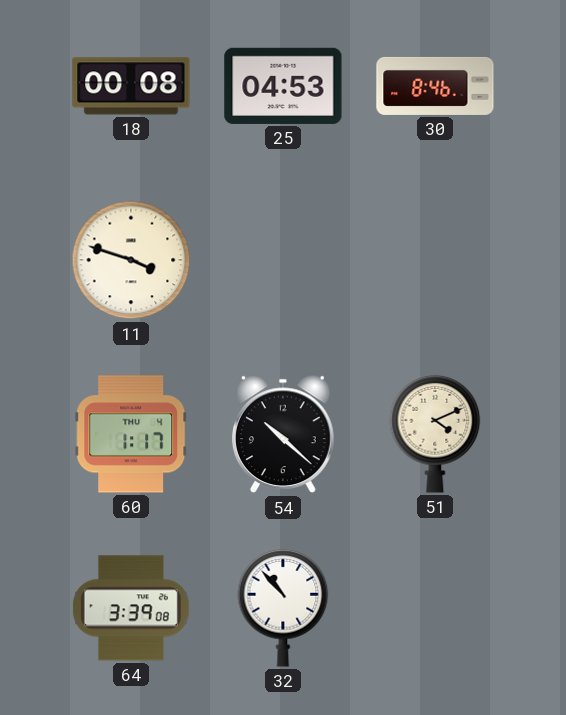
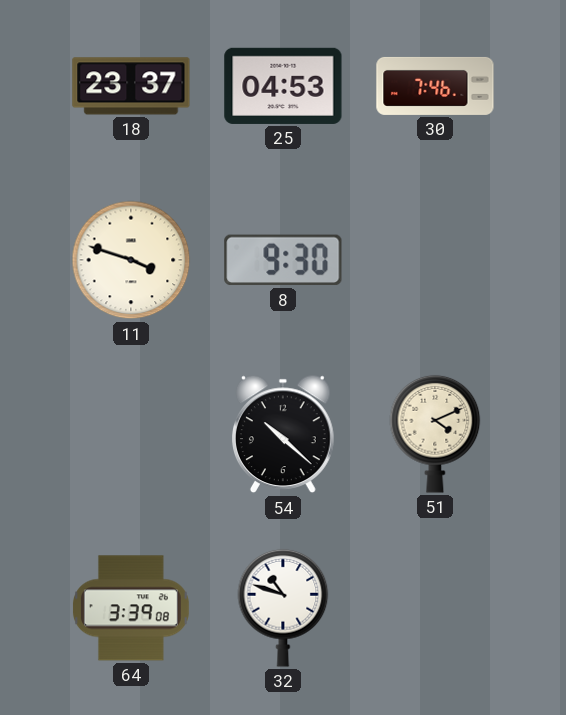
18: 00:08 -> 23:37
30: 8:46 -> 7:46
8: none -> 9:30
60: 1:17 -> none
32: 10:53 -> 10:48
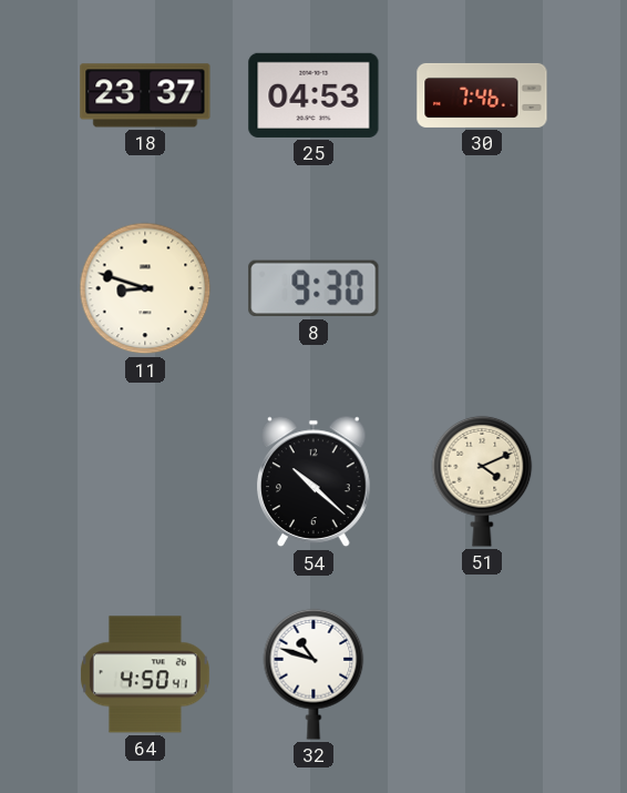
11: 3:48 -> 8:48
64: 3:39 -> 4:50
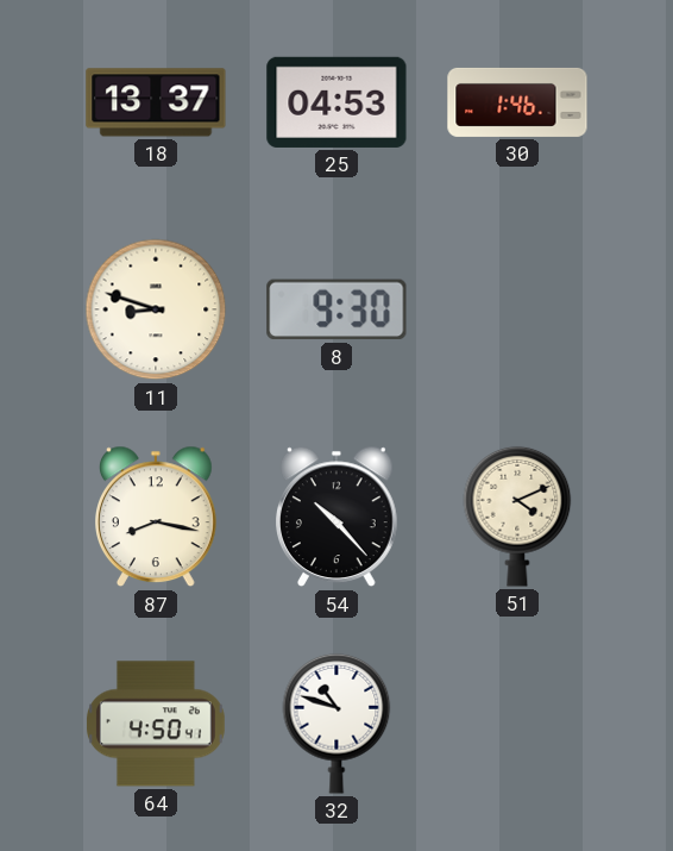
18: 23:37 -> 13:37
30: 7:46 -> 1:46
87: none -> 8:17
54: 10:22 -> 10:23
